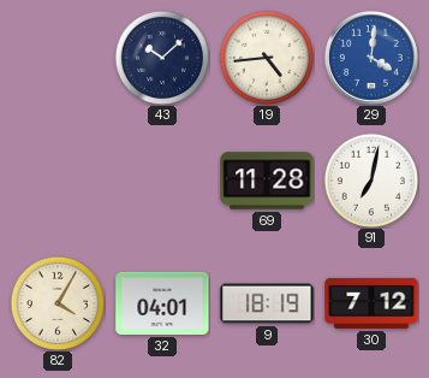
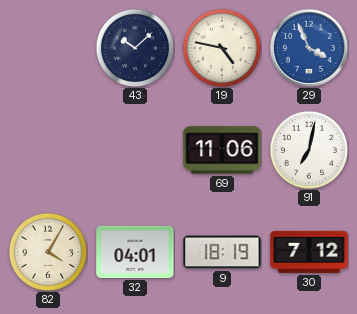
19: 4:44 -> 4:47
29: 4:01 -> 3:56
69: 11:28 -> 11:06
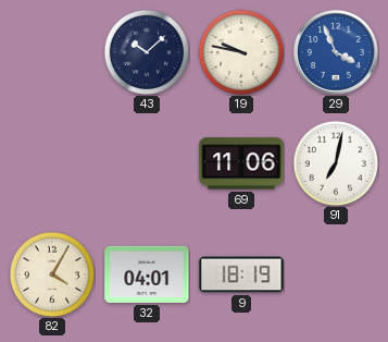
19: 4:47 -> 9:47
30: 7:12 -> none
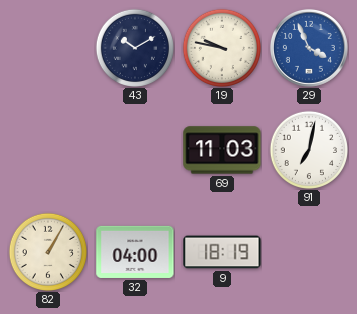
43: 10:08 -> 10:10
69: 11:06 -> 11:03
82: 4:05 -> 1:05
32: 04:01 -> 04:00
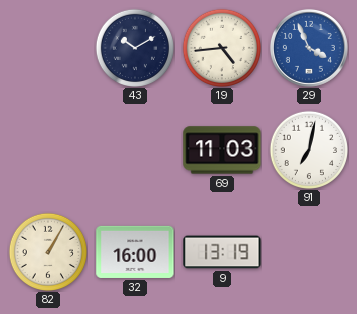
19: 9:47 -> 4:44
32: 04:00 -> 16:00
9: 18:19 -> 13:19
